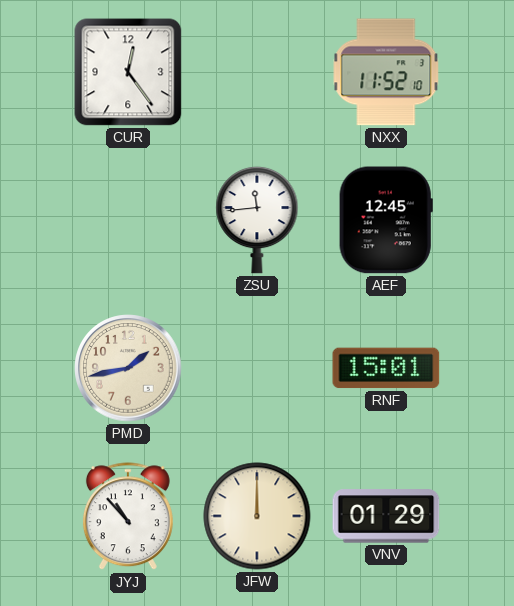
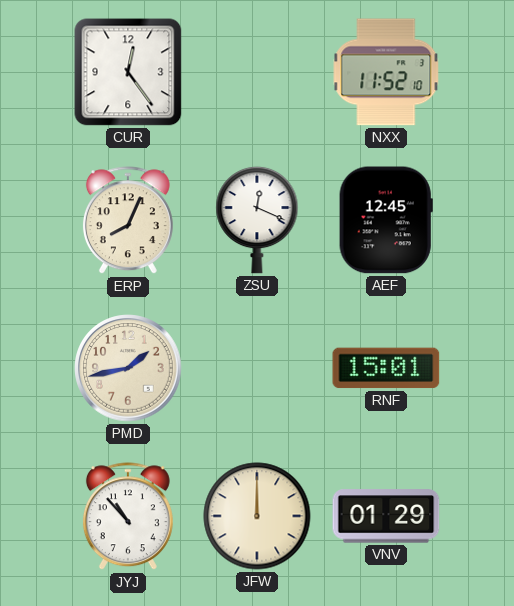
ERP: none -> 8:04
ZSU: 11:44 -> 12:19
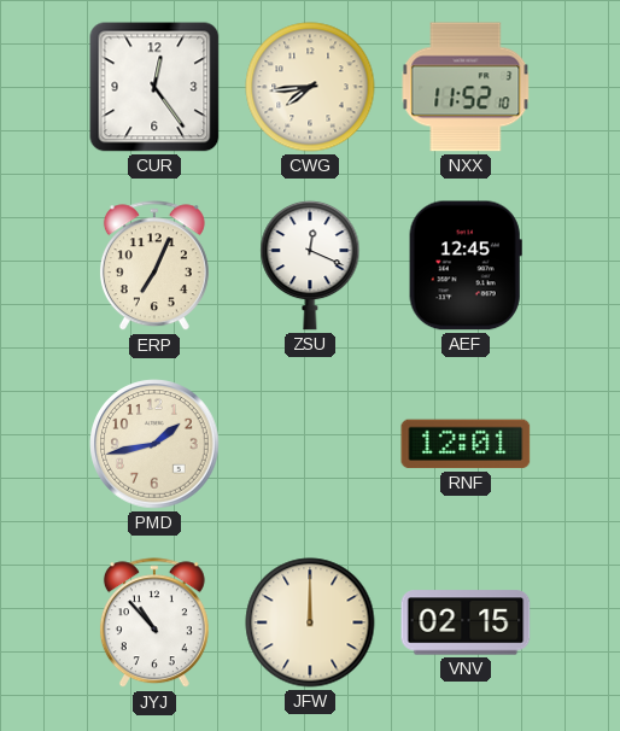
CWG: none -> 7:44
ERP: 8:04 -> 7:04
RNF: 15:01 -> 12:01
VNV: 01:29 -> 02:15
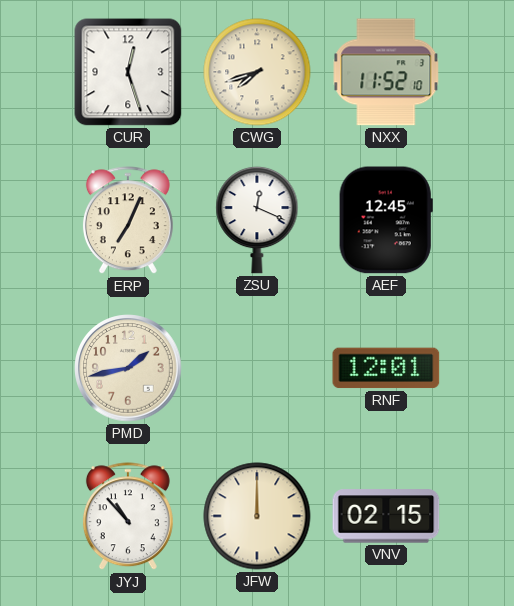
CUR: 12:24 -> 12:27
CWG: 7:44 -> 7:42
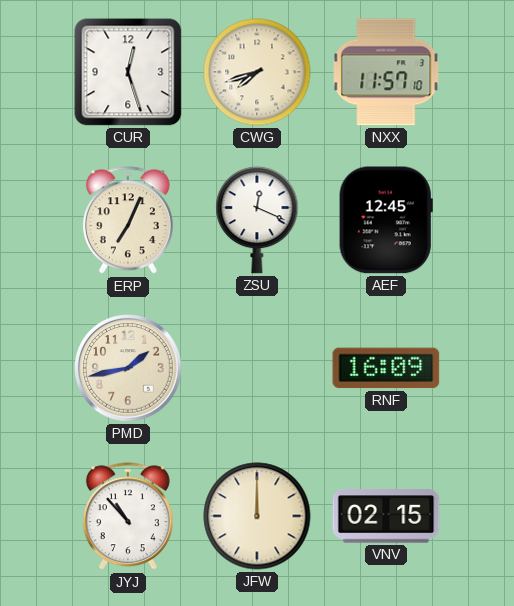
NXX: 11:52 -> 11:57
RNF: 12:01 -> 16:09
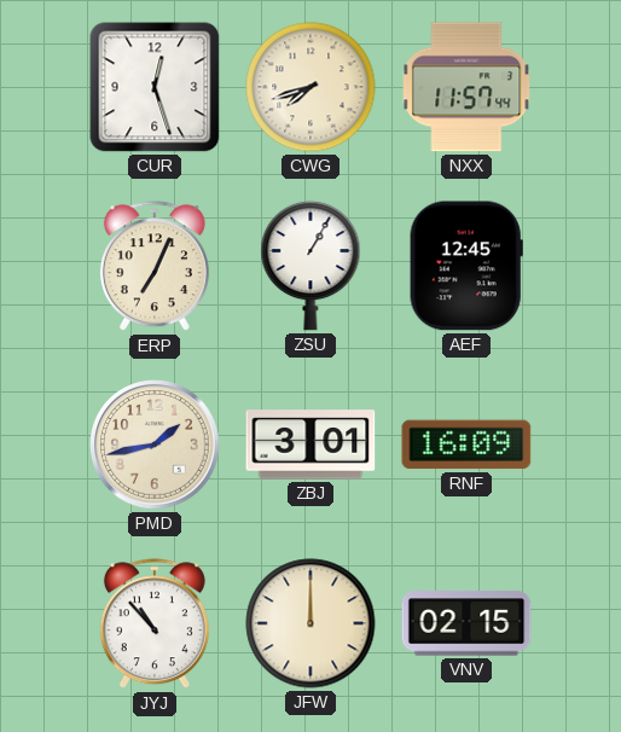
NXX: 11:57:10 -> 11:57:44
ZSU: 12:19 -> 1:05
ZBJ: none -> 3:01
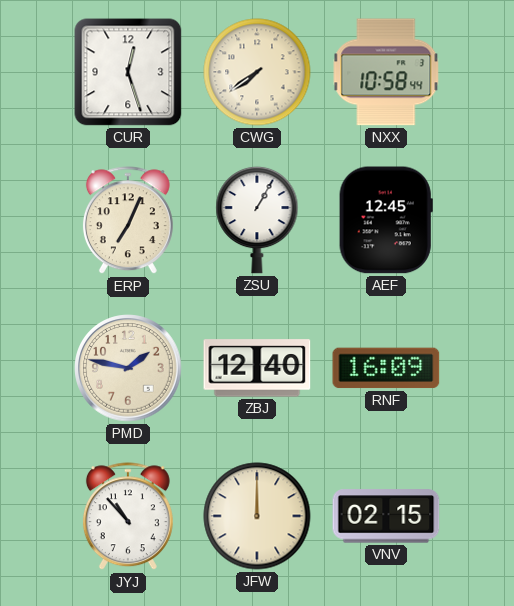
CWG: 7:42 -> 7:39
NXX: 11:57 -> 10:58
PMD: 1:43 -> 1:47
ZBJ: 3:01 -> 12:40
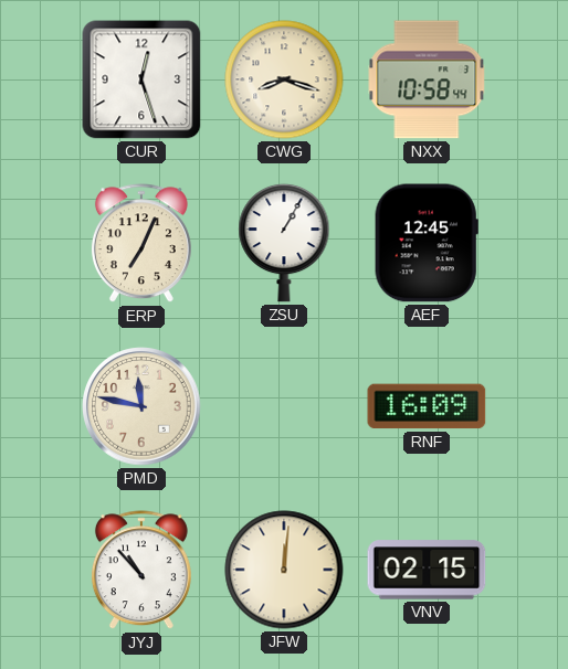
CWG: 7:39 -> 8:18
PMD: 1:47 -> 11:47
ZBJ: 12:40 -> none
JFW: 12:00 -> 12:01
